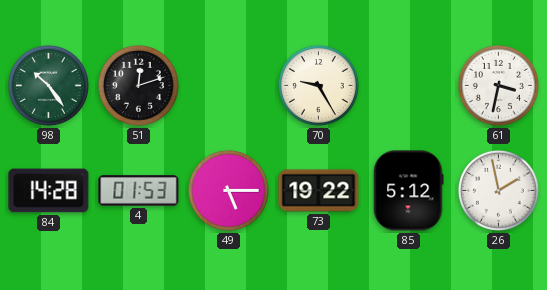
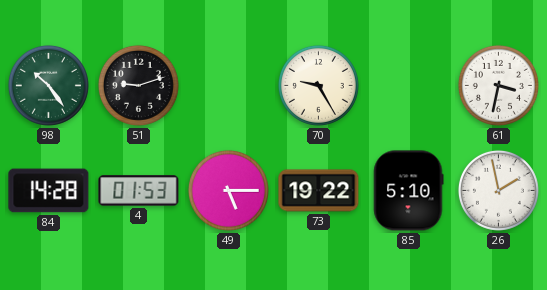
51: 12:12 -> 9:12
85: 5:12 -> 5:10
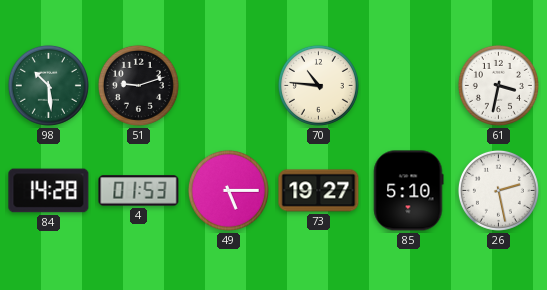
98: 10:24 -> 10:29
70: 9:25 -> 10:46
73: 19:22 -> 19:27
26: 1:58 -> 2:28
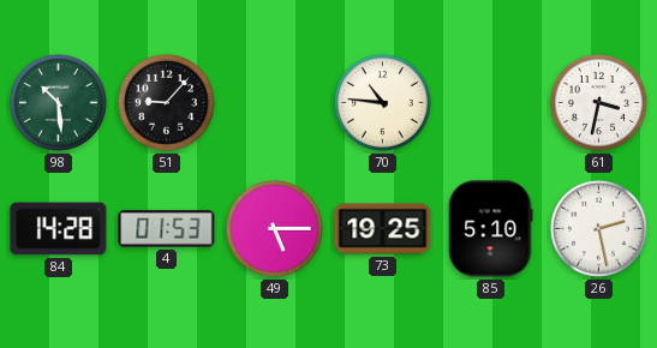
51: 9:12 -> 9:07
73: 19:27 -> 19:25
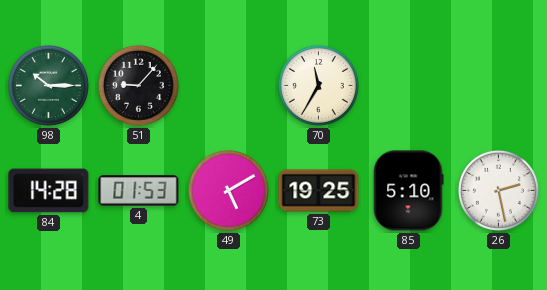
98: 10:29 -> 10:15
70: 10:46 -> 11:35
61: 3:32 -> none
49: 5:15 -> 5:10
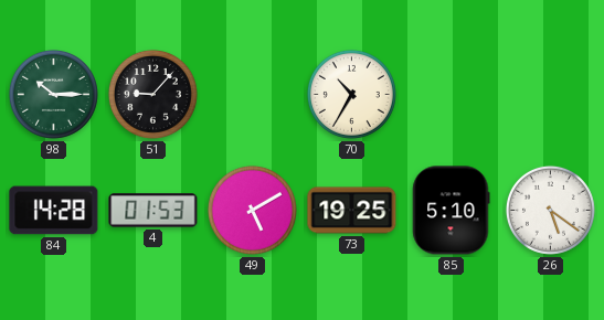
70: 11:35 -> 10:35
26: 2:28 -> 5:21
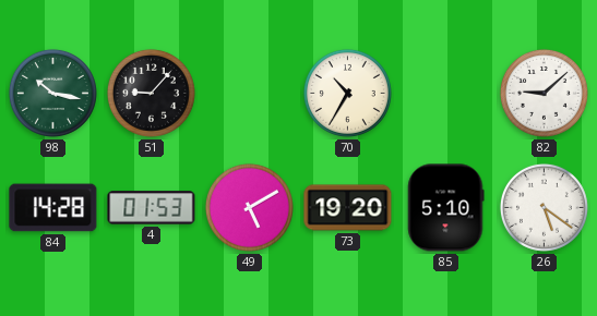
98: 10:15 -> 10:17
82: none -> 9:08
73: 19:25 -> 19:20
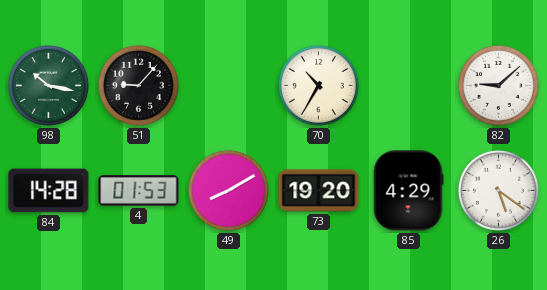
49: 5:10 -> 8:10
85: 5:10 -> 4:29
